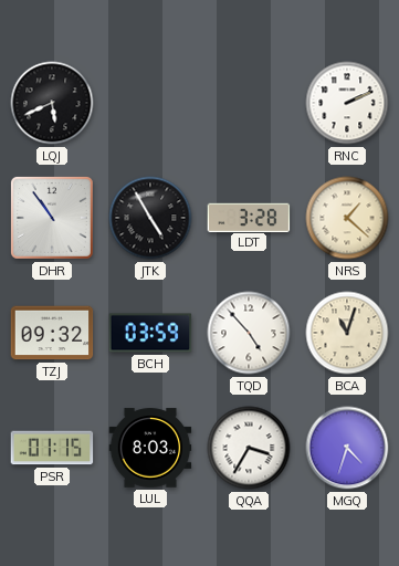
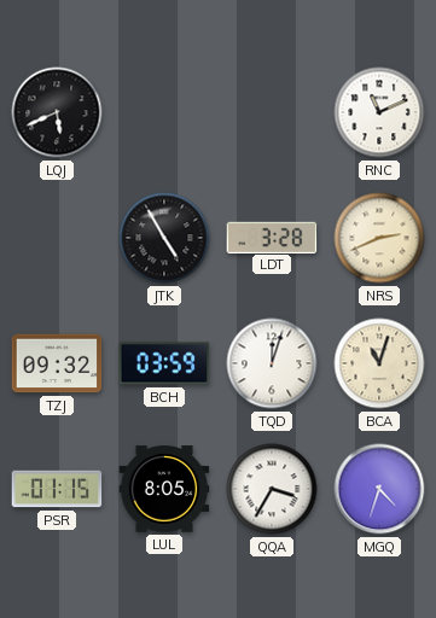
RNC: 2:11 -> 11:11
DHR: 10:54 -> none
NRS: 1:22 -> 2:41
TQD: 4:53 -> 12:03
LUL: 8:03 -> 8:05
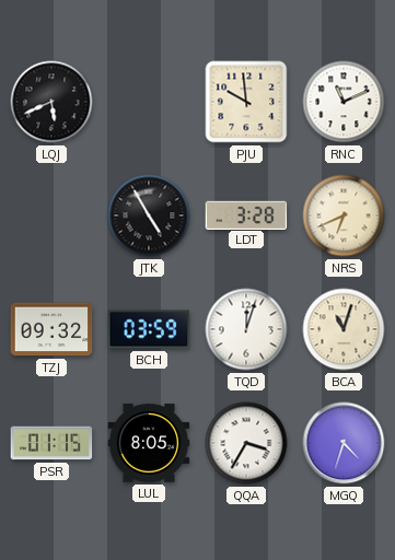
PJU: none -> 9:59
NRS: 2:41 -> 6:41
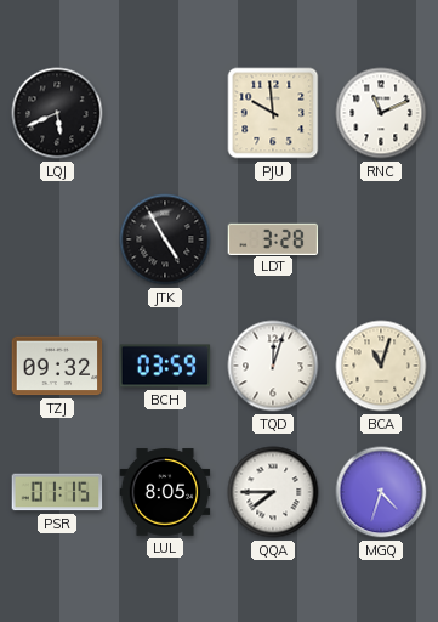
NRS: 6:41 -> none
QQA: 3:35 -> 7:45
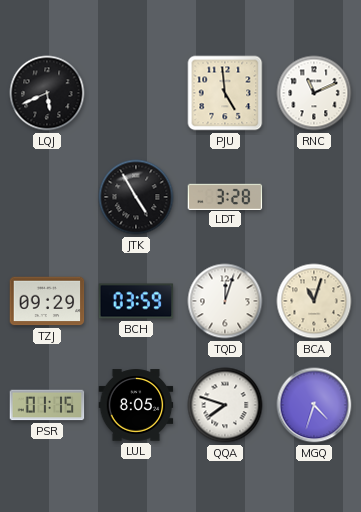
PJU: 9:59 -> 4:59
TZJ: 09:32 -> 09:29
QQA: 7:45 -> 7:48
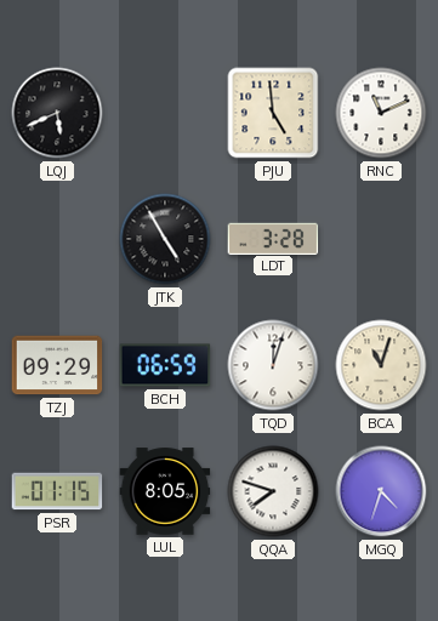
BCH: 03:59 -> 06:59
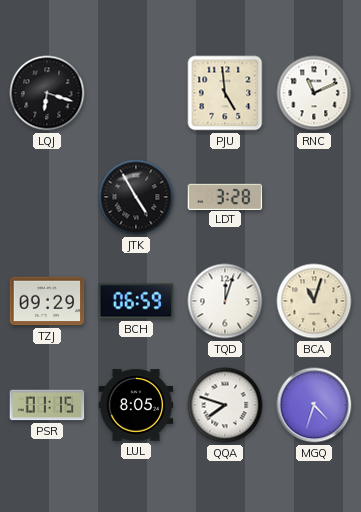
LQJ: 5:41 -> 6:18
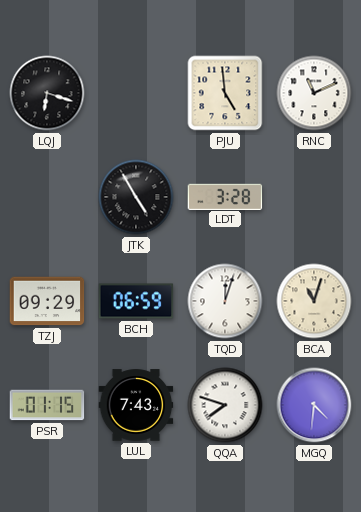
LUL: 8:05 -> 7:43
MGQ: 4:33 -> 4:31
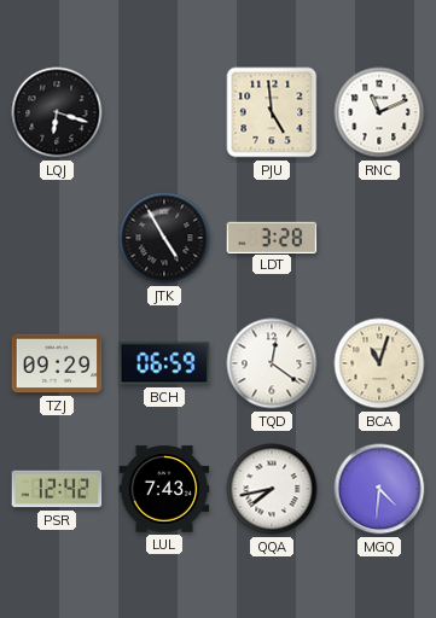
TQD: 12:03 -> 12:21
PSR: 01:15 -> 12:42
QQA: 7:48 -> 7:43
